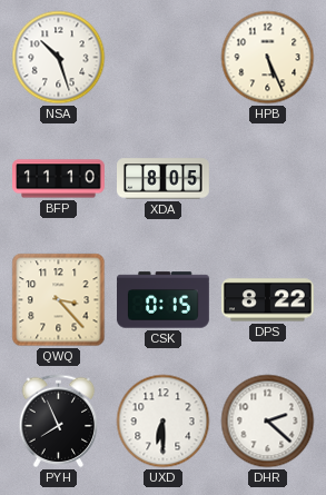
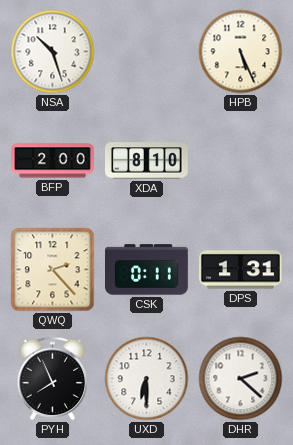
BFP: 11:10 -> 2:00
XDA: 8:05 -> 8:10
QWQ: 3:23 -> 2:23
CSK: 0:15 -> 0:11
DPS: 8:22 -> 1:31
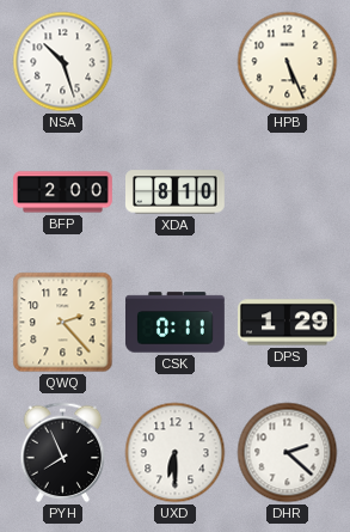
DPS: 1:31 -> 1:29
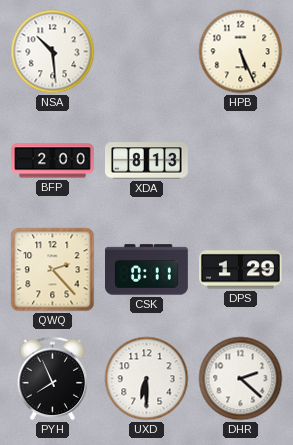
NSA: 10:27 -> 10:29
XDA: 8:10 -> 8:13
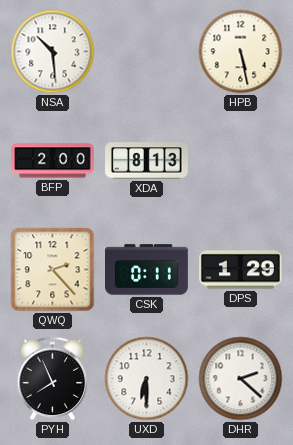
HPB: 5:26 -> 5:28
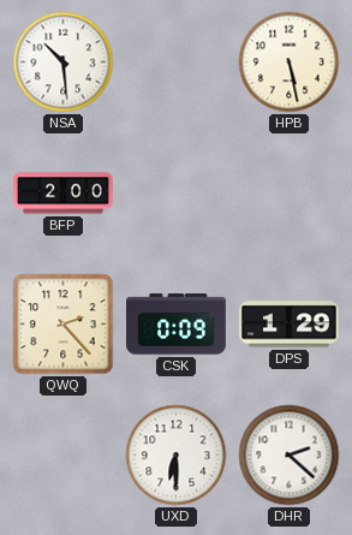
XDA: 8:13 -> none
CSK: 0:11 -> 0:09
PYH: 7:56 -> none
